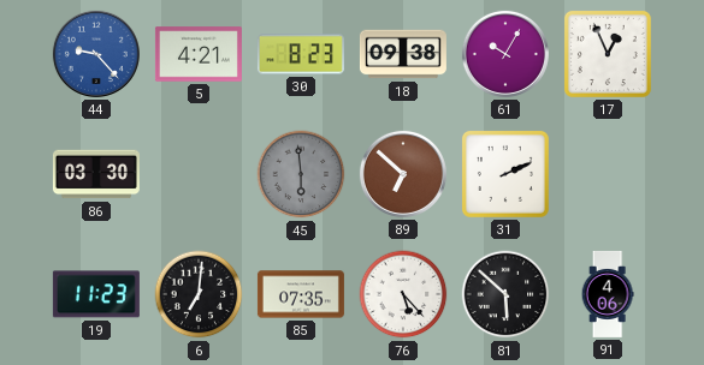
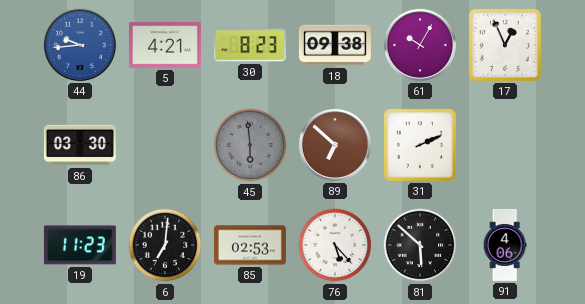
44: 9:23 -> 9:44
85: 07:35 -> 02:53
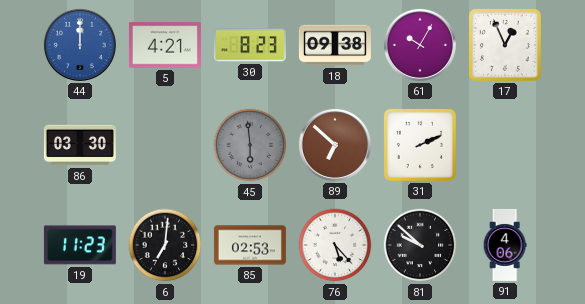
44: 9:44 -> 12:00
81: 5:52 -> 9:52
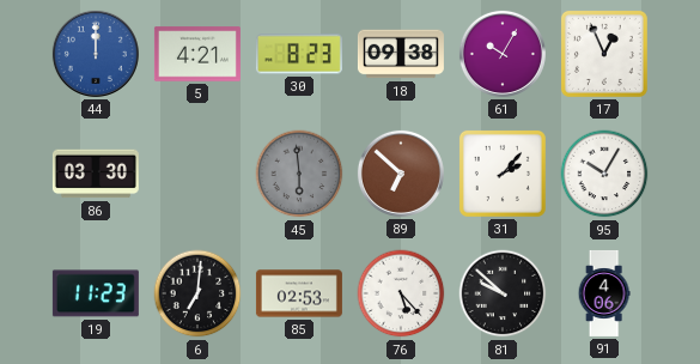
31: 2:11 -> 2:07
95: none -> 10:05
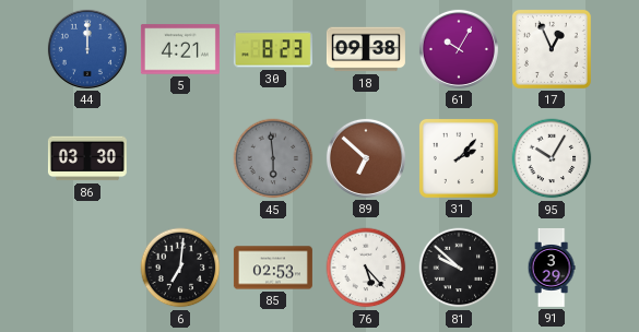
19: 11:23 -> none
91: 4:06 -> 3:29
